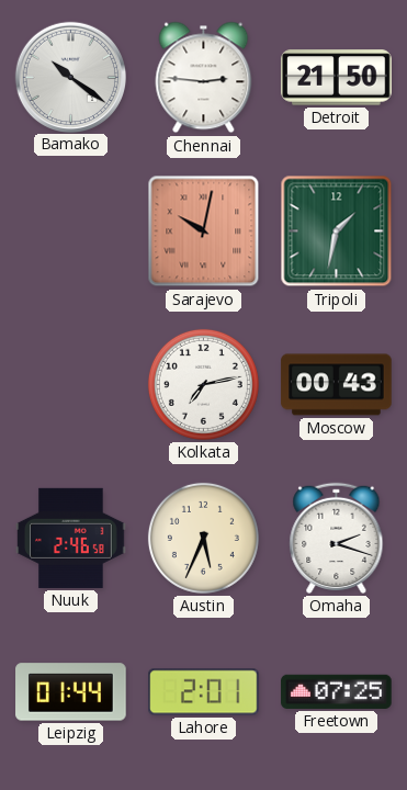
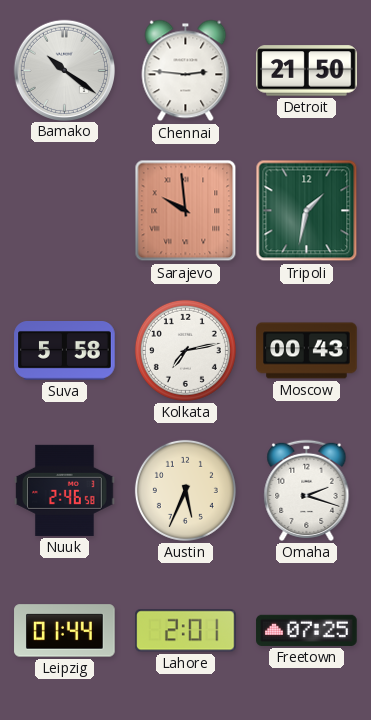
Sarajevo: 10:02 -> 9:59
Suva: none -> 5:58
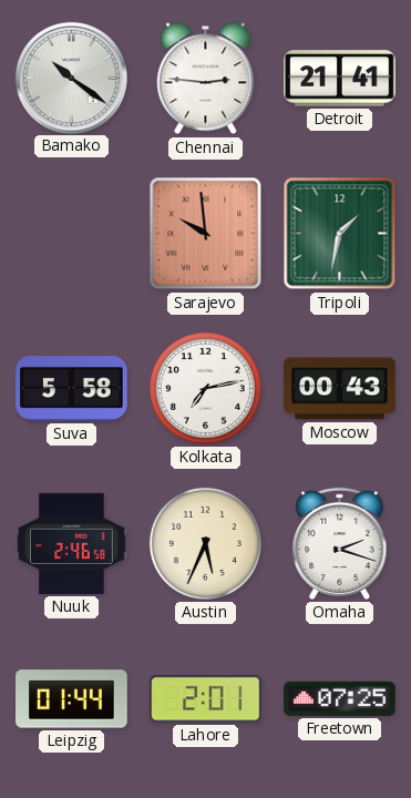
Detroit: 21:50 -> 21:41
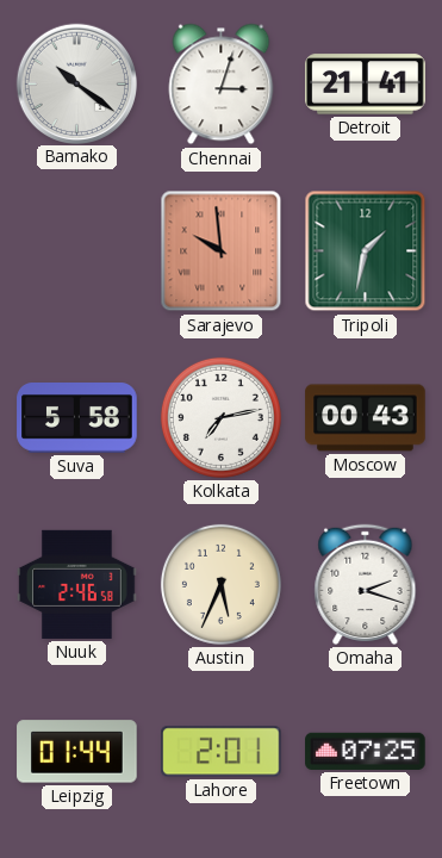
Chennai: 2:46 -> 3:03
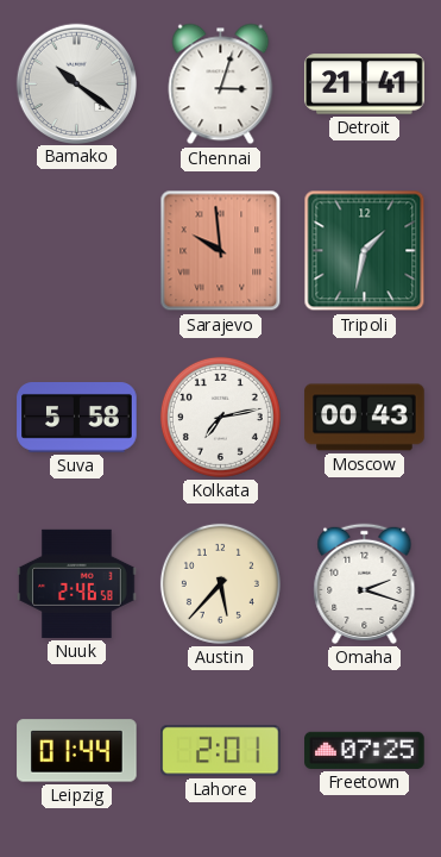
Austin: 5:34 -> 5:37
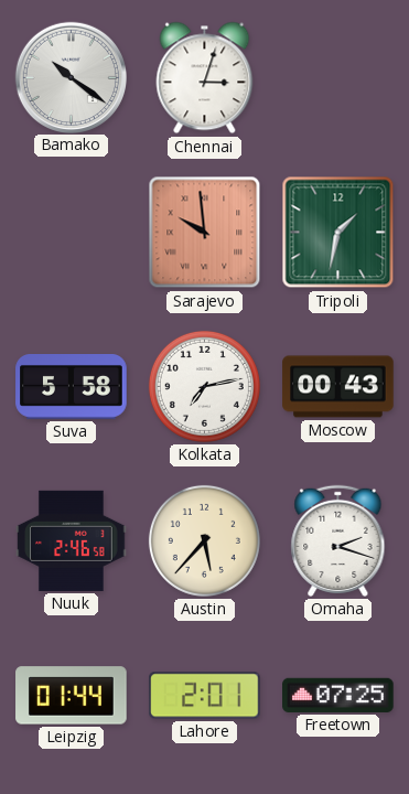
Detroit: 21:41 -> none
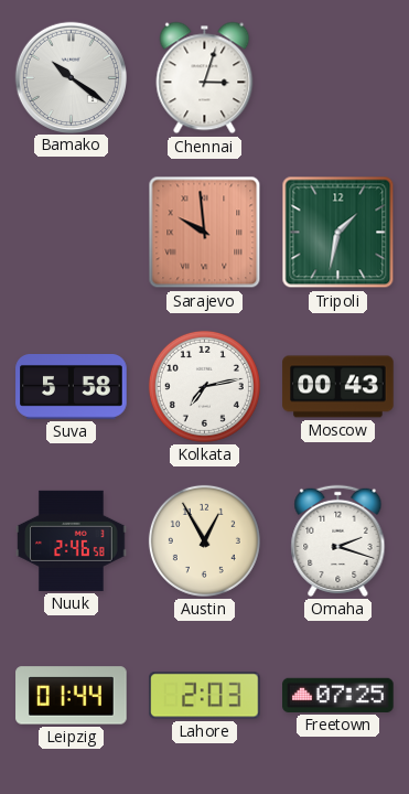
Austin: 5:37 -> 12:55
Lahore: 2:01 -> 2:03
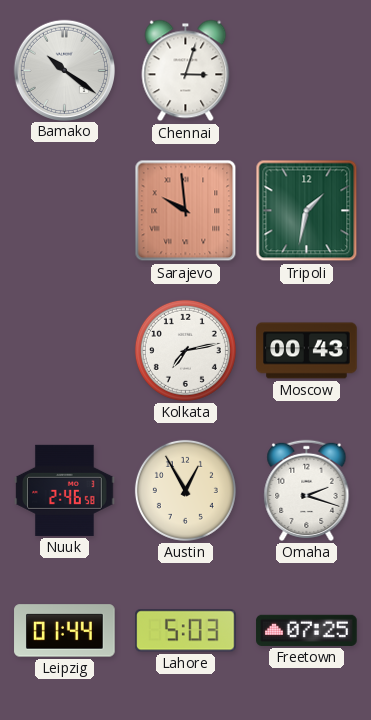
Suva: 5:58 -> none
Lahore: 2:03 -> 5:03
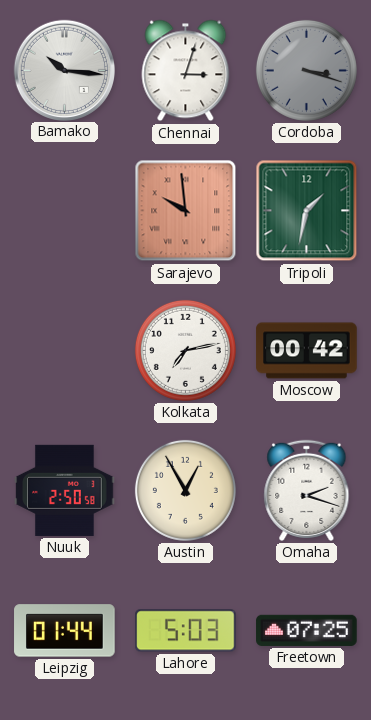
Bamako: 10:21 -> 10:16
Cordoba: none -> 3:18
Moscow: 00:43 -> 00:42
Nuuk: 2:46 -> 2:50
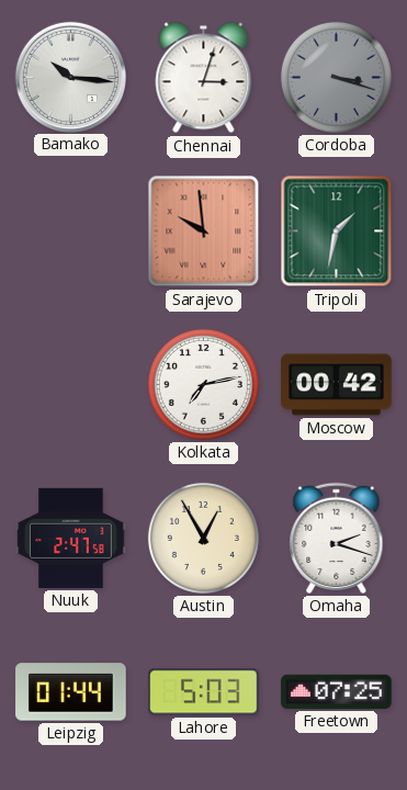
Nuuk: 2:50 -> 2:47
